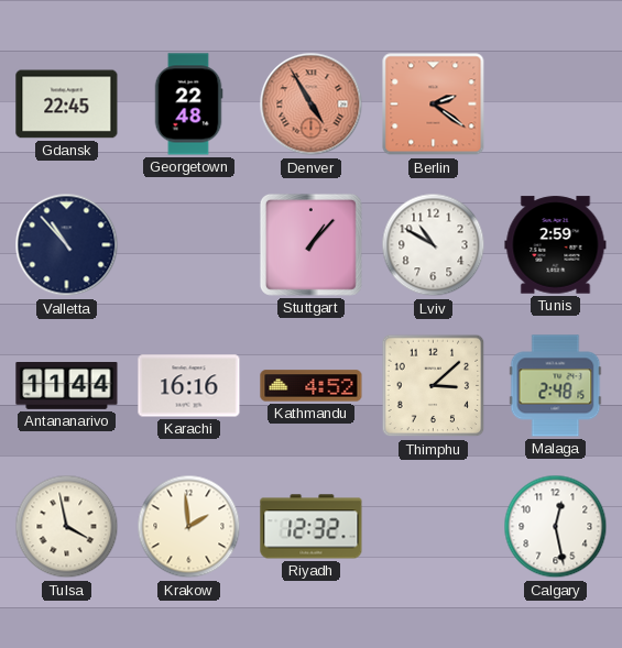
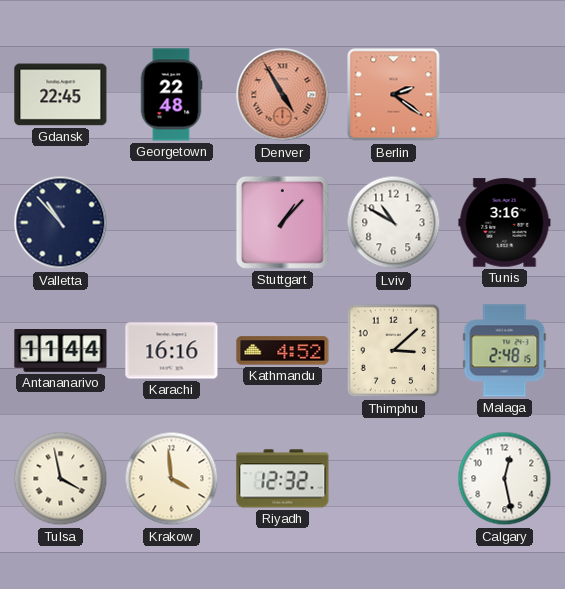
Tunis: 2:59 -> 3:16
Krakow: 1:59 -> 3:59
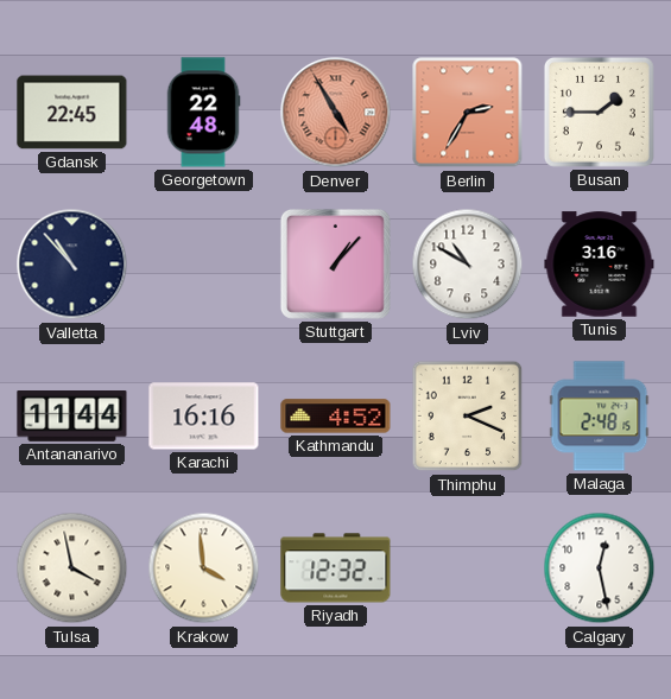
Berlin: 2:21 -> 2:35
Busan: none -> 1:45
Thimphu: 3:08 -> 2:19
